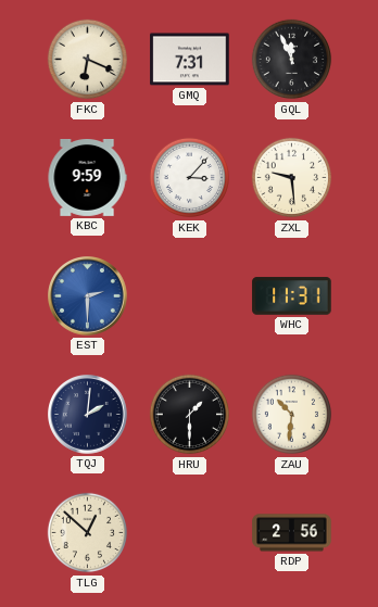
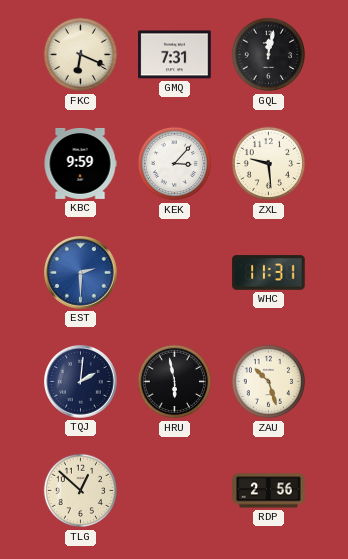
GQL: 11:56 -> 12:02
HRU: 1:30 -> 5:58
ZAU: 10:31 -> 10:27
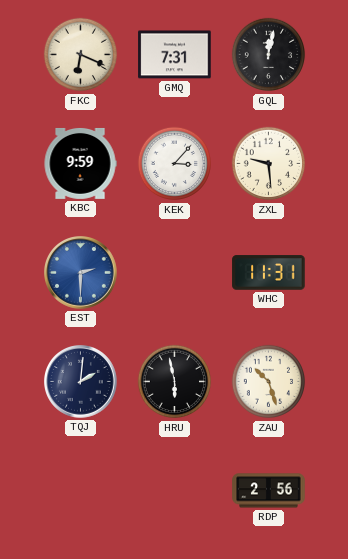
TLG: 12:52 -> none
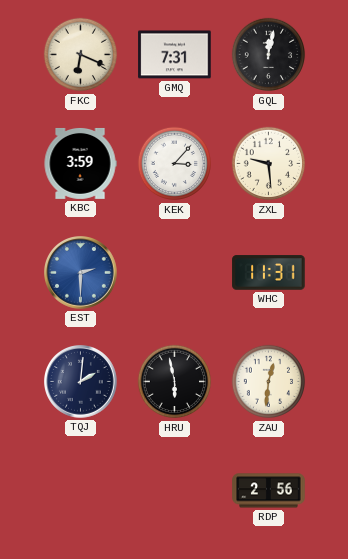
KBC: 9:59 -> 3:59
ZAU: 10:27 -> 12:31
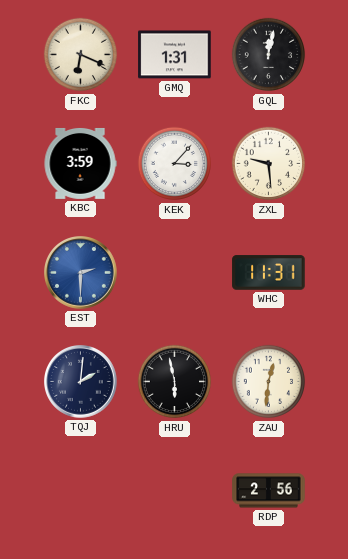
GMQ: 7:31 -> 1:31
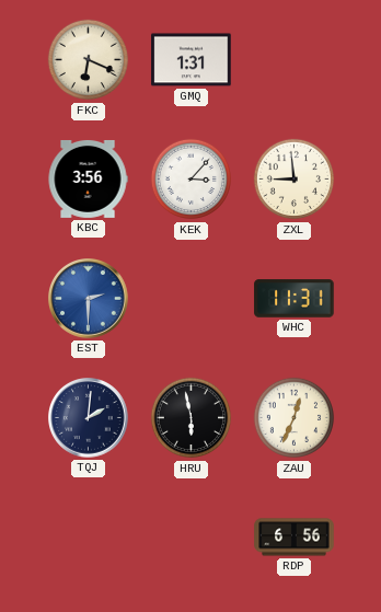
GQL: 12:02 -> none
KBC: 3:59 -> 3:56
ZXL: 9:29 -> 8:59
ZAU: 12:31 -> 12:34
RDP: 2:56 -> 6:56
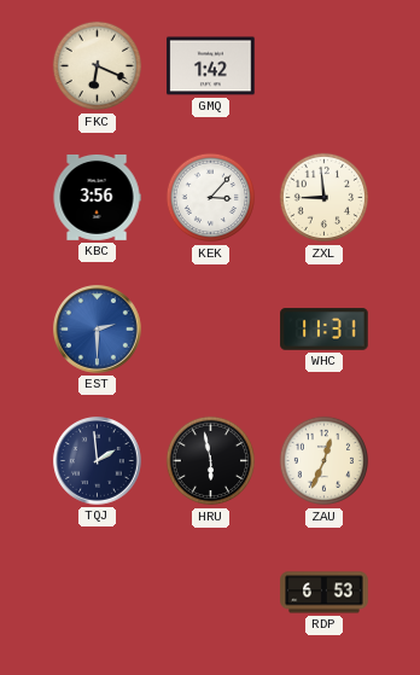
GMQ: 1:31 -> 1:42
TQJ: 2:01 -> 1:59
RDP: 6:56 -> 6:53
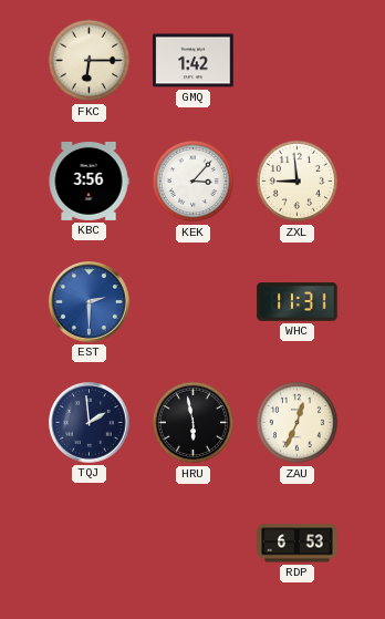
FKC: 6:19 -> 6:15
